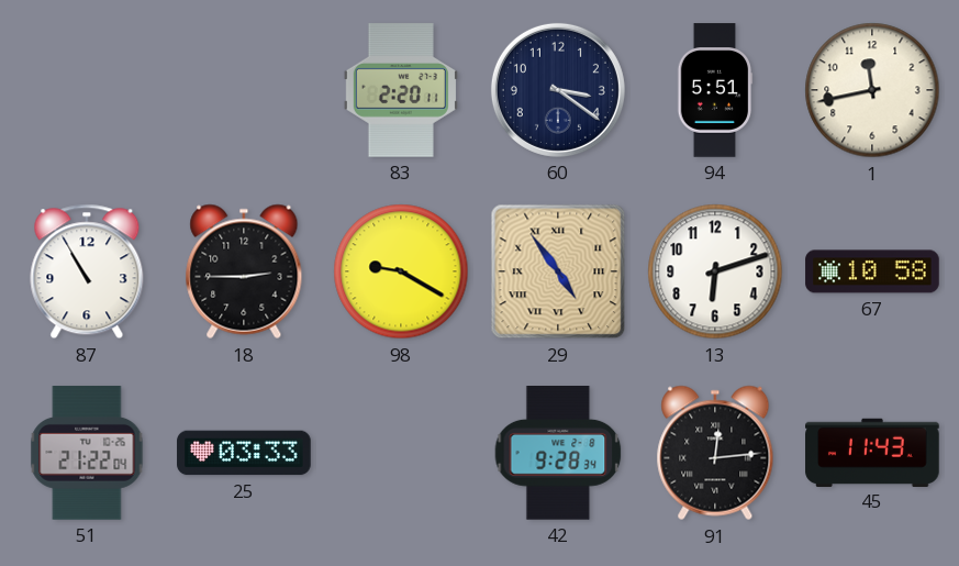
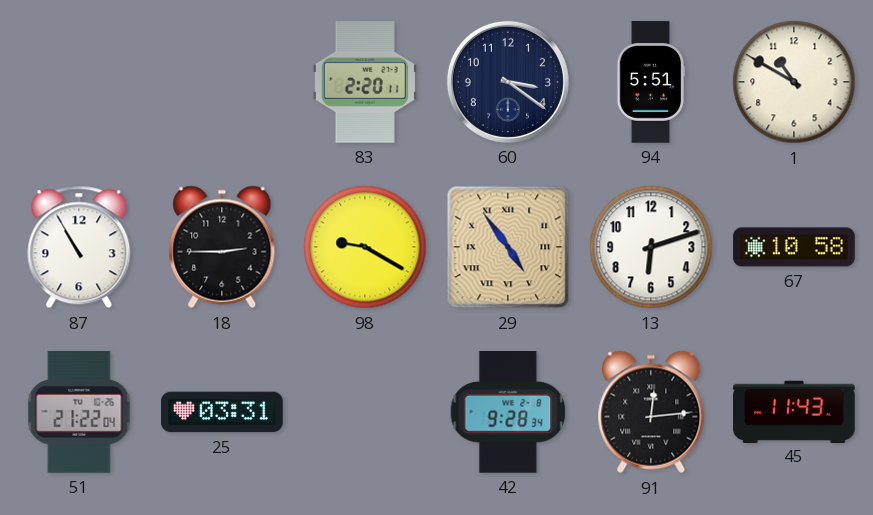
1: 11:43 -> 10:50
25: 03:33 -> 03:31
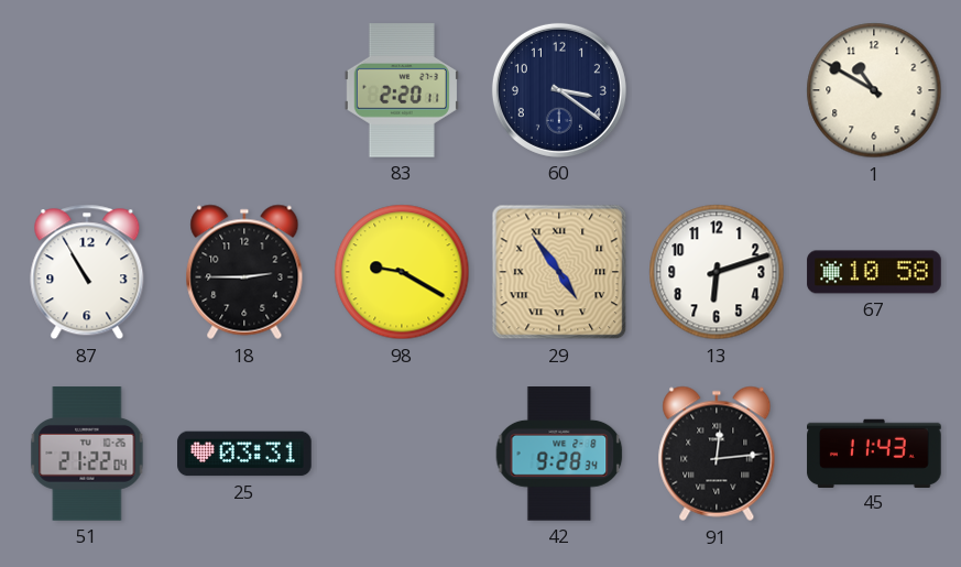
94: 5:51 -> none
